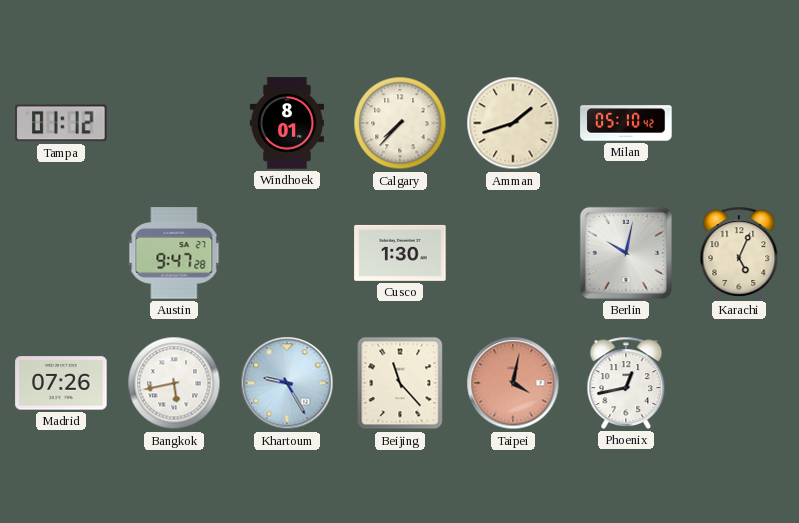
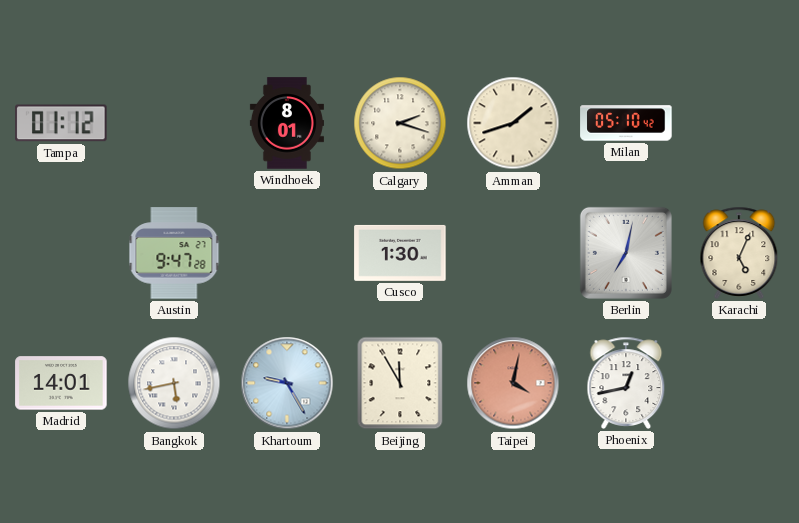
Calgary: 7:37 -> 2:18
Berlin: 10:02 -> 7:02
Madrid: 07:26 -> 14:01
Beijing: 11:23 -> 11:55
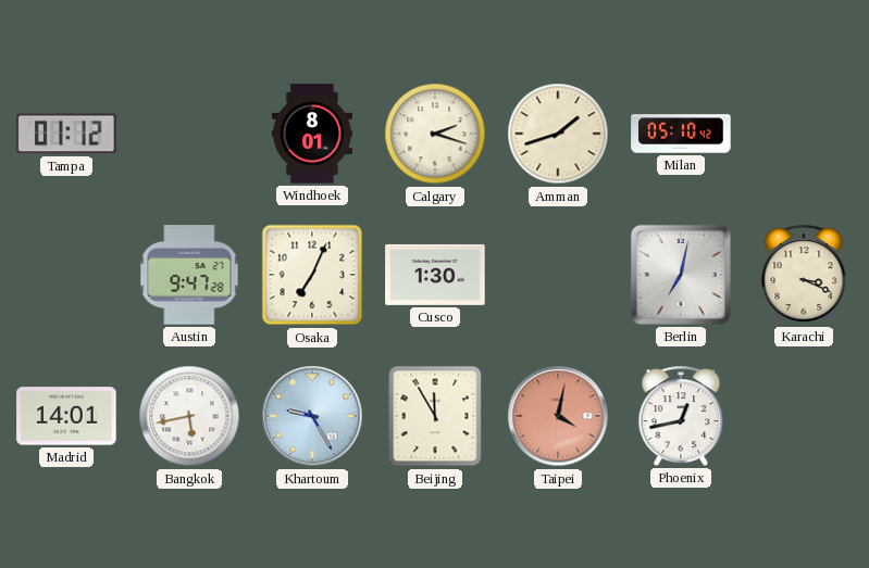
Osaka: none -> 7:04
Karachi: 5:04 -> 3:19
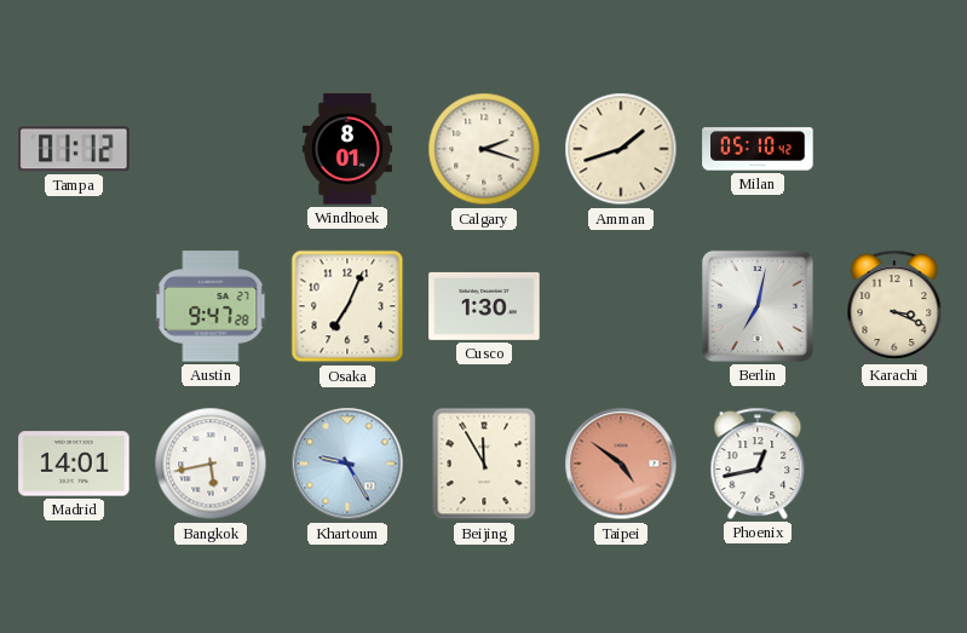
Taipei: 4:02 -> 4:51
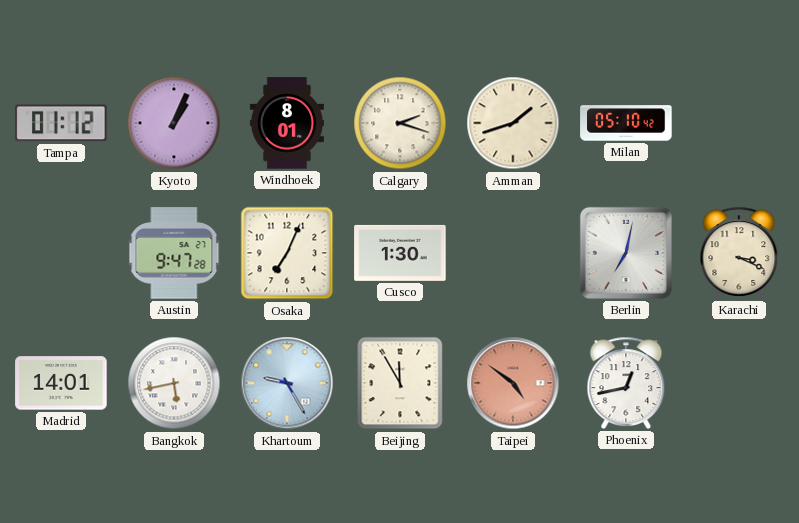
Kyoto: none -> 1:04
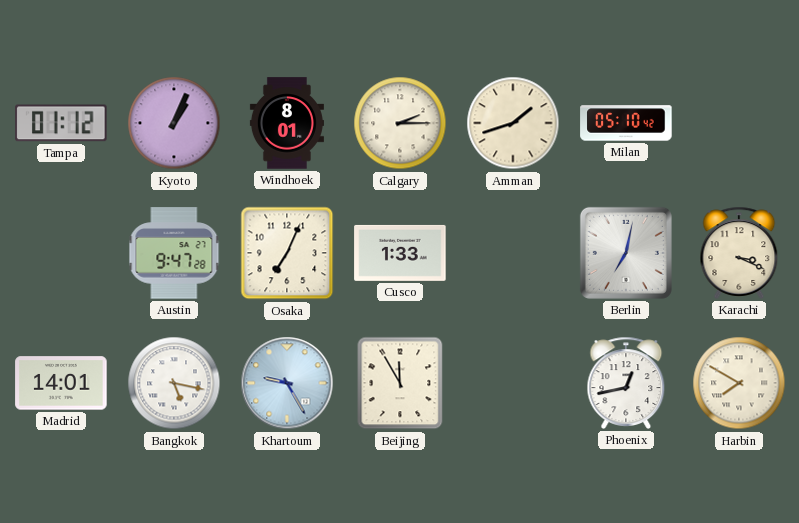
Calgary: 2:18 -> 2:15
Cusco: 1:30 -> 1:33
Bangkok: 5:43 -> 5:17
Taipei: 4:51 -> none
Harbin: none -> 7:50
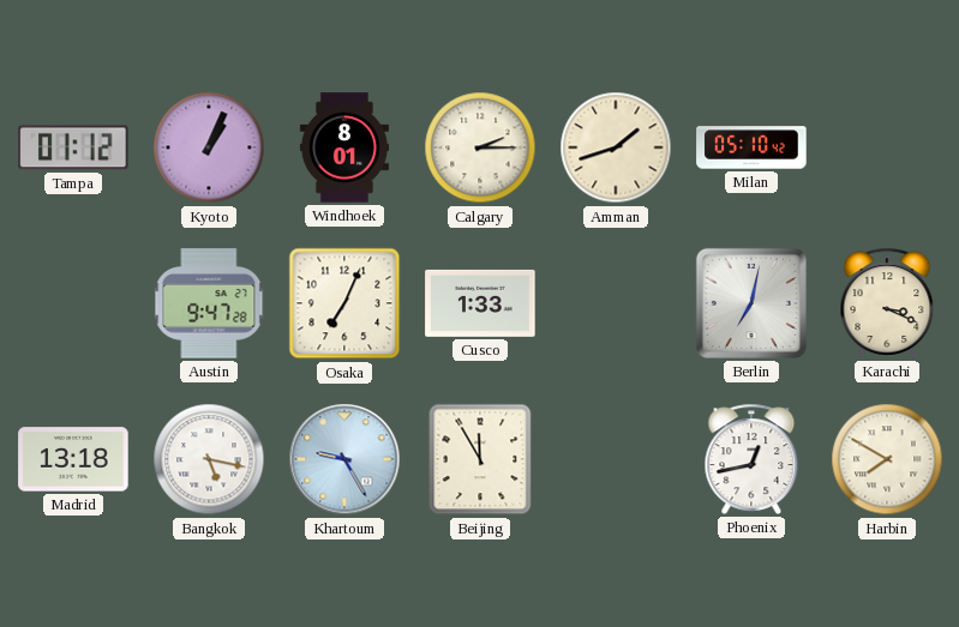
Madrid: 14:01 -> 13:18
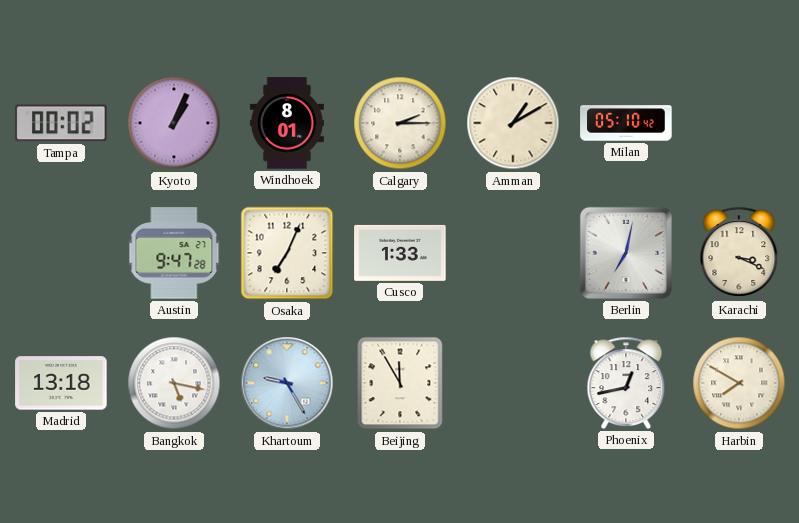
Tampa: 01:12 -> 00:02
Amman: 1:42 -> 1:10
